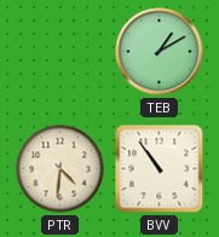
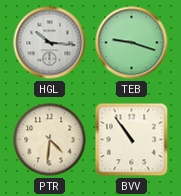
HGL: none -> 10:16
TEB: 1:10 -> 9:18
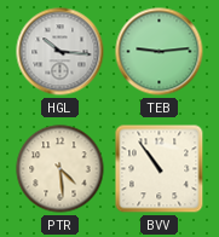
TEB: 9:18 -> 9:14
PTR: 4:31 -> 4:29
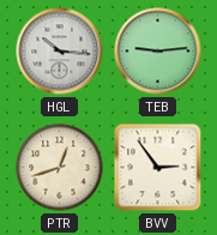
PTR: 4:29 -> 12:42
BVV: 10:54 -> 2:54
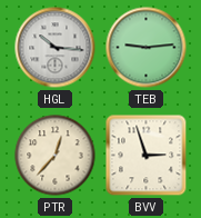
PTR: 12:42 -> 12:37
BVV: 2:54 -> 2:57
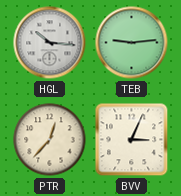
BVV: 2:57 -> 3:04
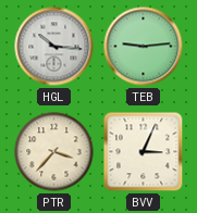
PTR: 12:37 -> 3:37
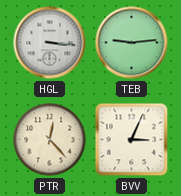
HGL: 10:16 -> 3:16
PTR: 3:37 -> 12:23
